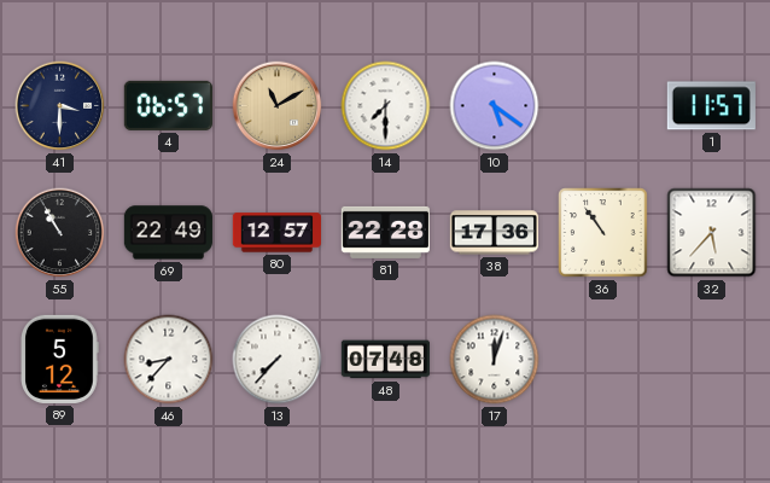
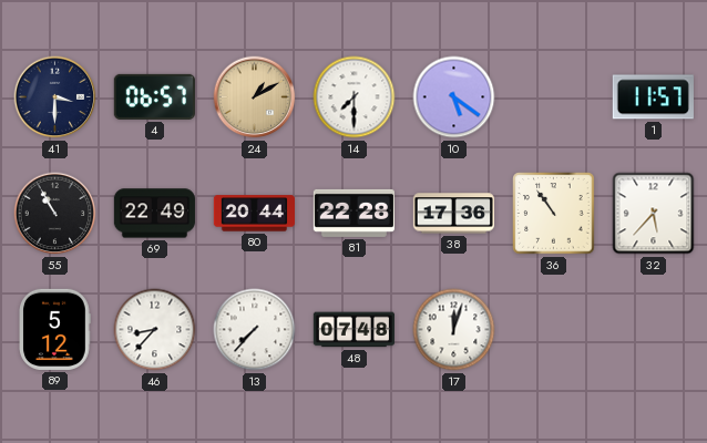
24: 11:10 -> 1:10
80: 12:57 -> 20:44
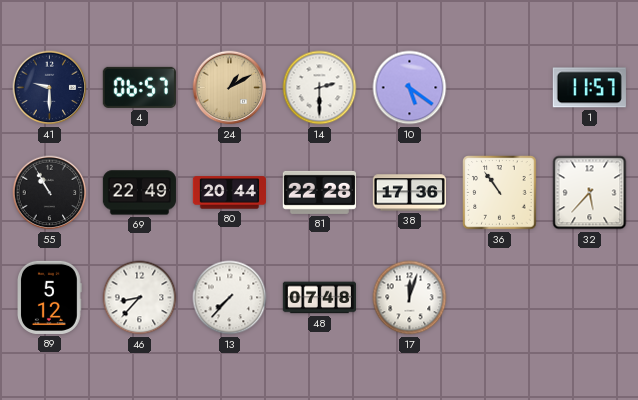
41: 3:30 -> 9:30
14: 7:30 -> 2:30
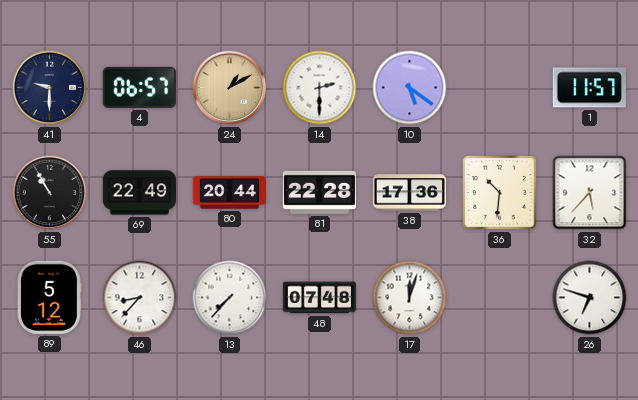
36: 10:54 -> 10:31
26: none -> 6:48
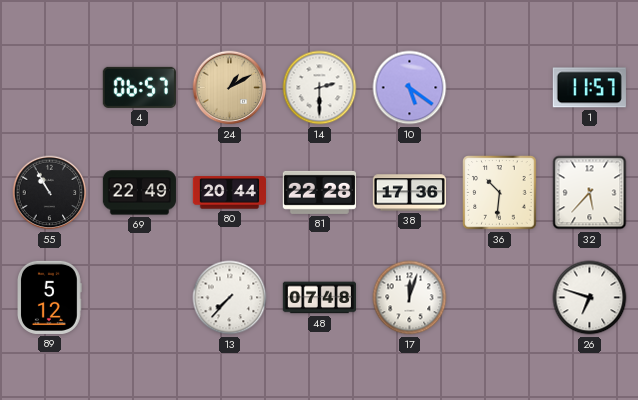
41: 9:30 -> none
46: 8:37 -> none
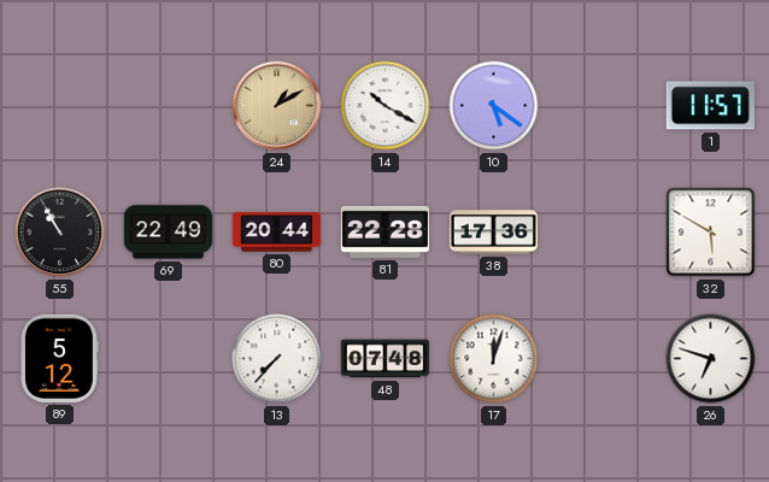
4: 06:57 -> none
14: 2:30 -> 10:20
36: 10:31 -> none
32: 5:37 -> 5:50
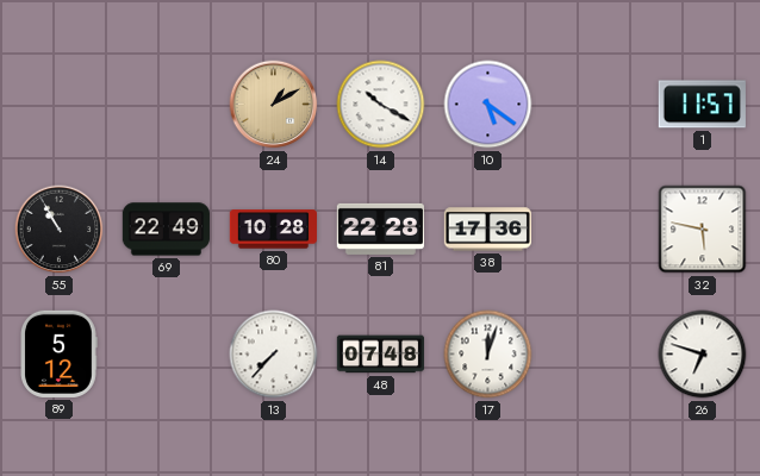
80: 20:44 -> 10:28
32: 5:50 -> 5:47
